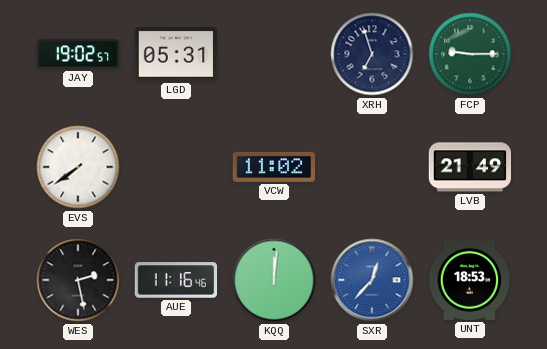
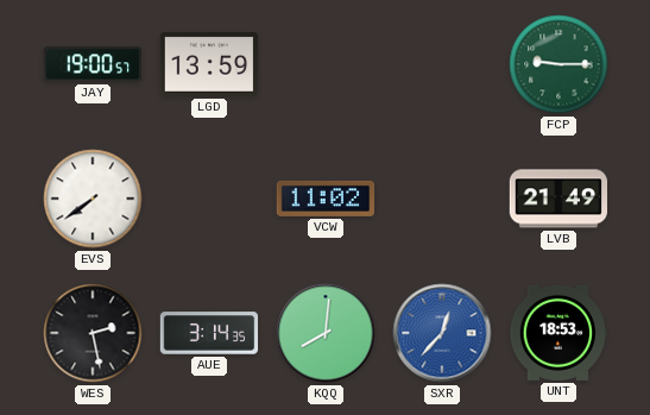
JAY: 19:02 -> 19:00
LGD: 05:31 -> 13:59
XRH: 6:57 -> none
AUE: 11:16 -> 3:14
KQQ: 12:01 -> 8:01
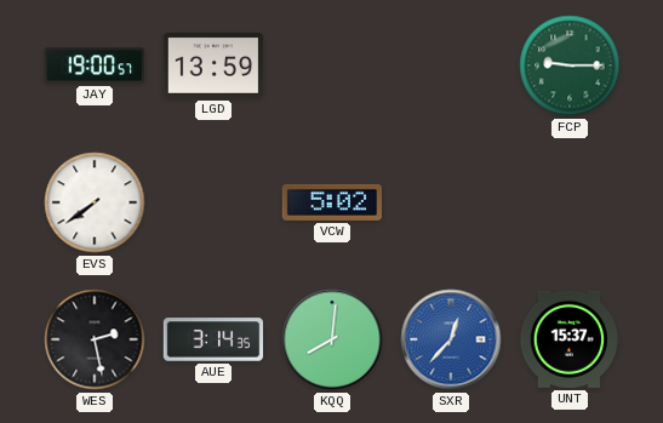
VCW: 11:02 -> 5:02
LVB: 21:49 -> none
UNT: 18:53 -> 15:37
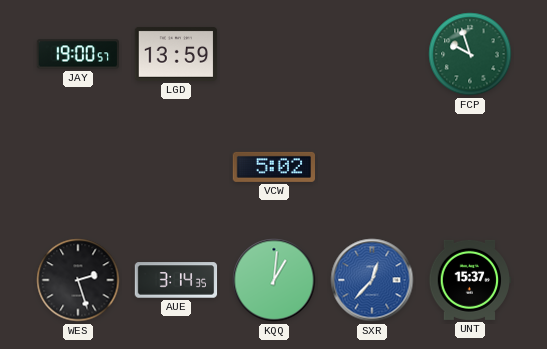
FCP: 9:15 -> 9:57
EVS: 7:39 -> none
WES: 2:28 -> 2:27
KQQ: 8:01 -> 1:01
